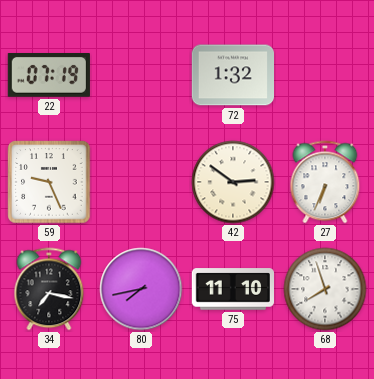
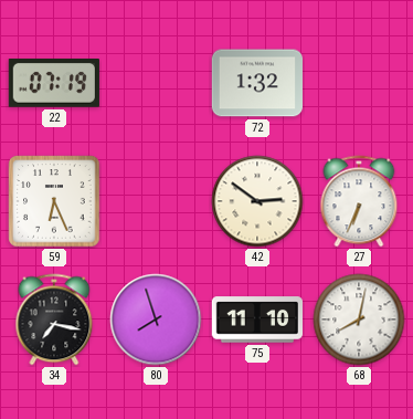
59: 9:26 -> 6:26
80: 7:43 -> 7:57
68: 7:57 -> 8:02
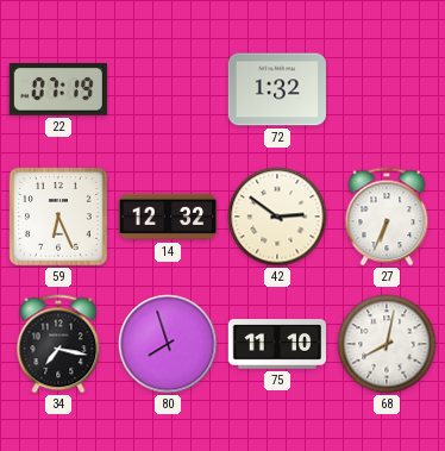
14: none -> 12:32
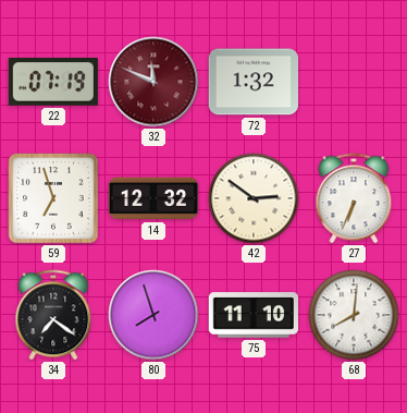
32: none -> 11:49
59: 6:26 -> 6:57
34: 7:17 -> 7:21
68: 8:02 -> 8:01
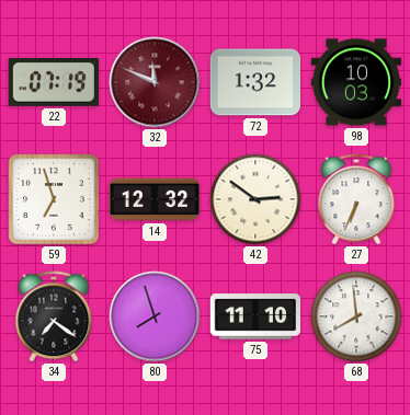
98: none -> 10:03
68: 8:01 -> 7:59
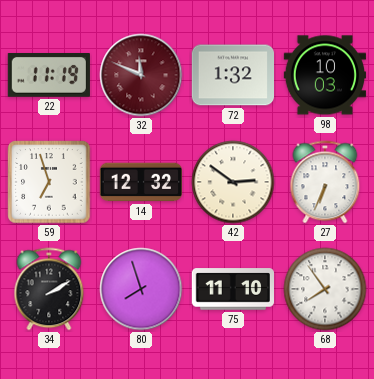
22: 07:19 -> 11:19
34: 7:21 -> 2:10
68: 7:59 -> 7:54
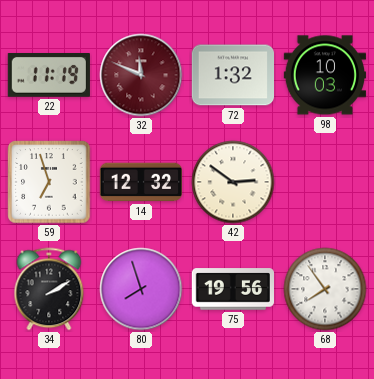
27: 6:34 -> none
75: 11:10 -> 19:56
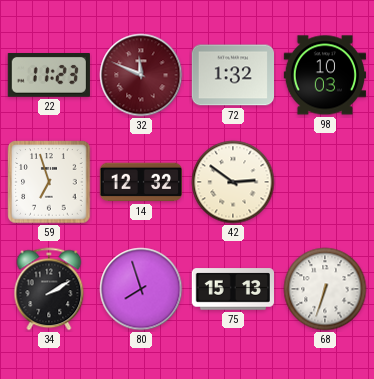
22: 11:19 -> 11:23
75: 19:56 -> 15:13
68: 7:54 -> 6:33
